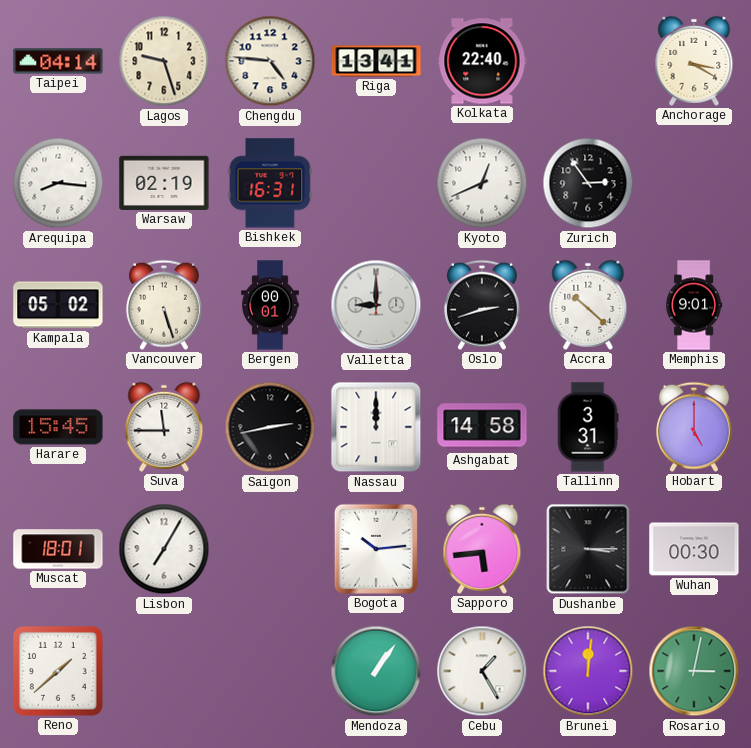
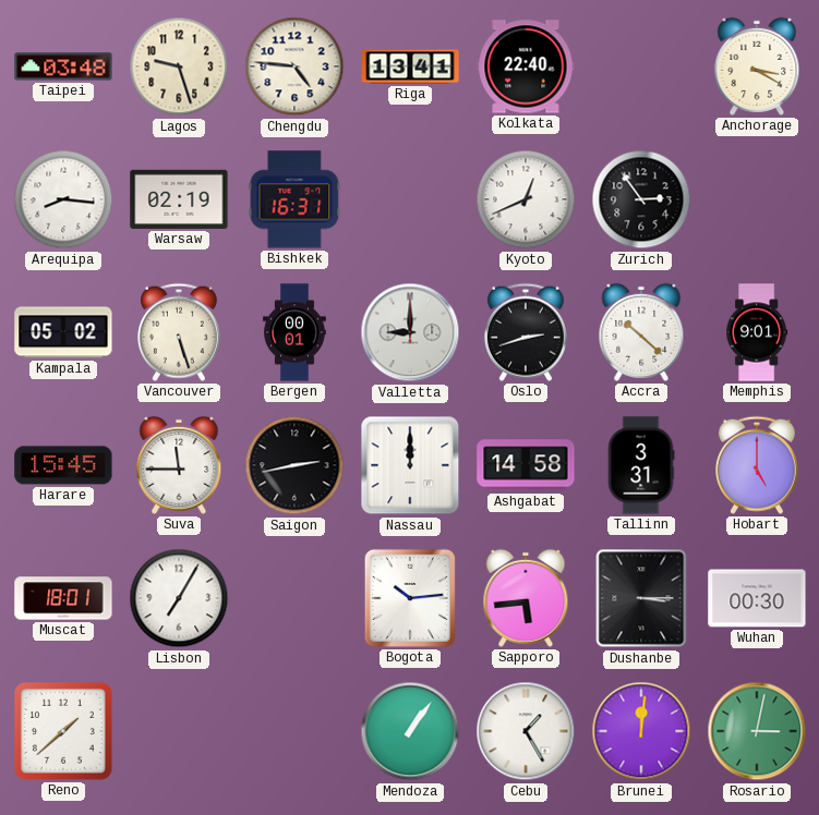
Taipei: 04:14 -> 03:48
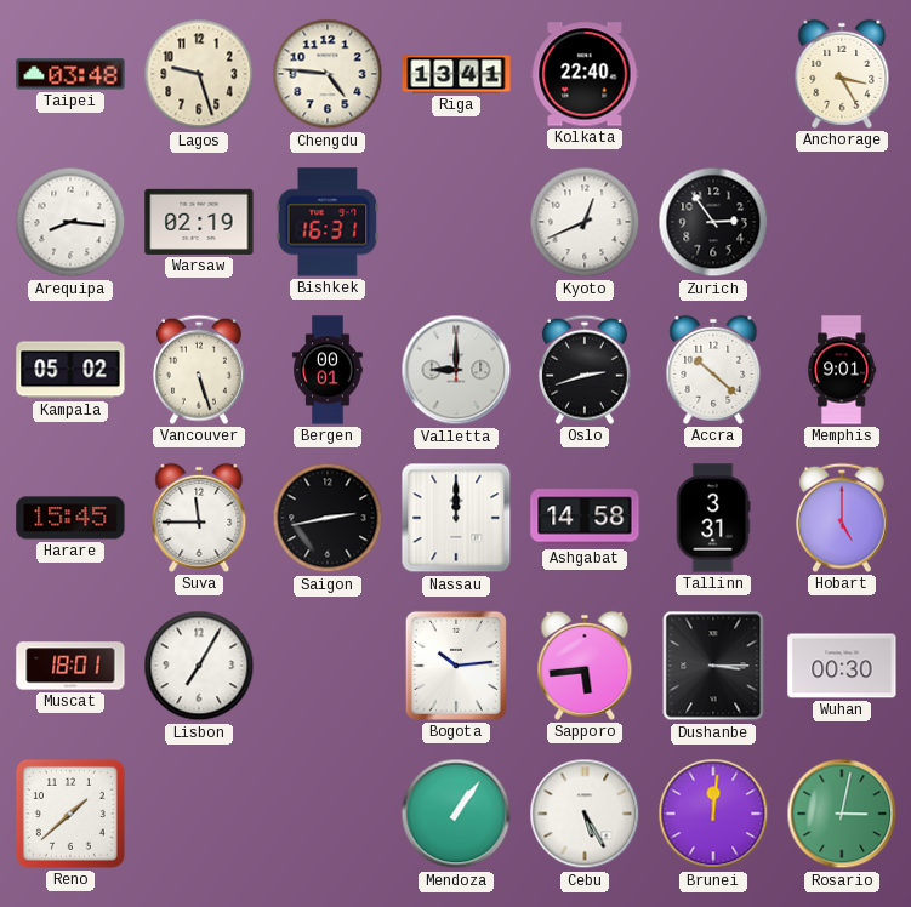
Anchorage: 3:20 -> 3:25
Cebu: 1:25 -> 5:25
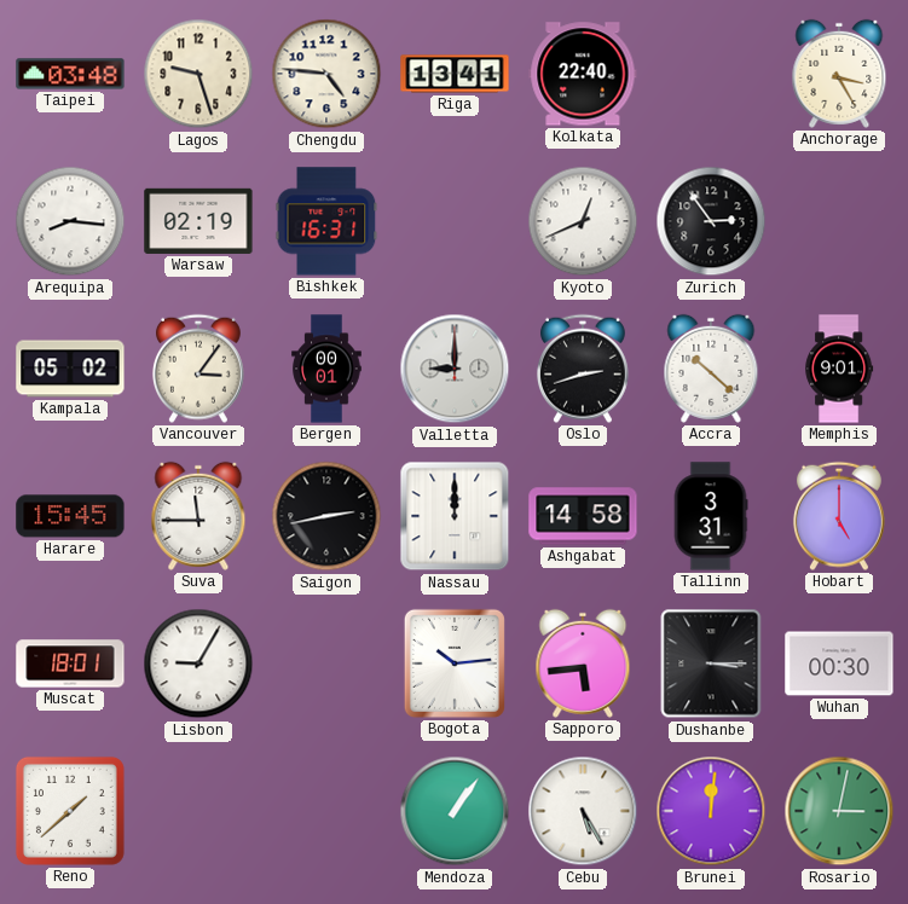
Vancouver: 5:27 -> 3:06
Lisbon: 7:05 -> 9:05
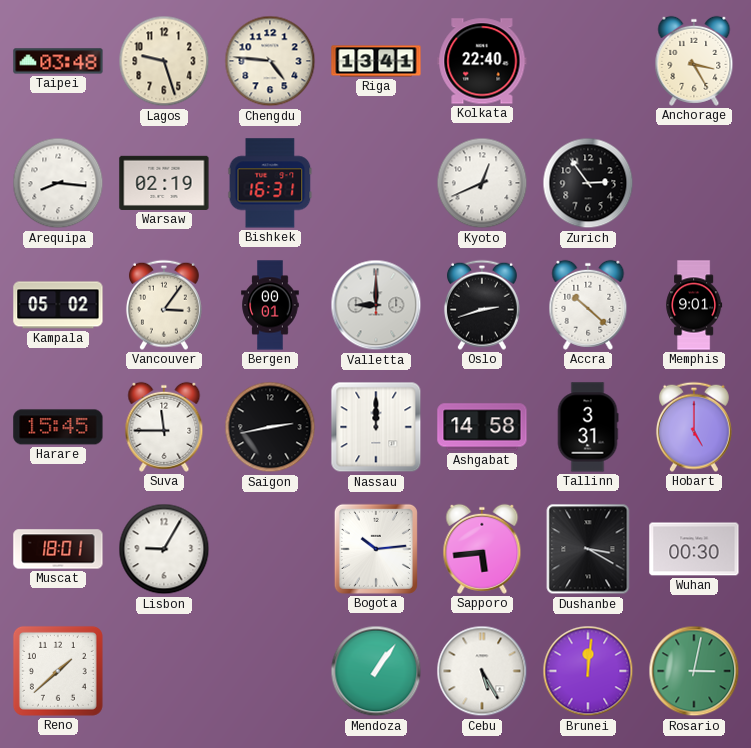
Dushanbe: 3:15 -> 3:20
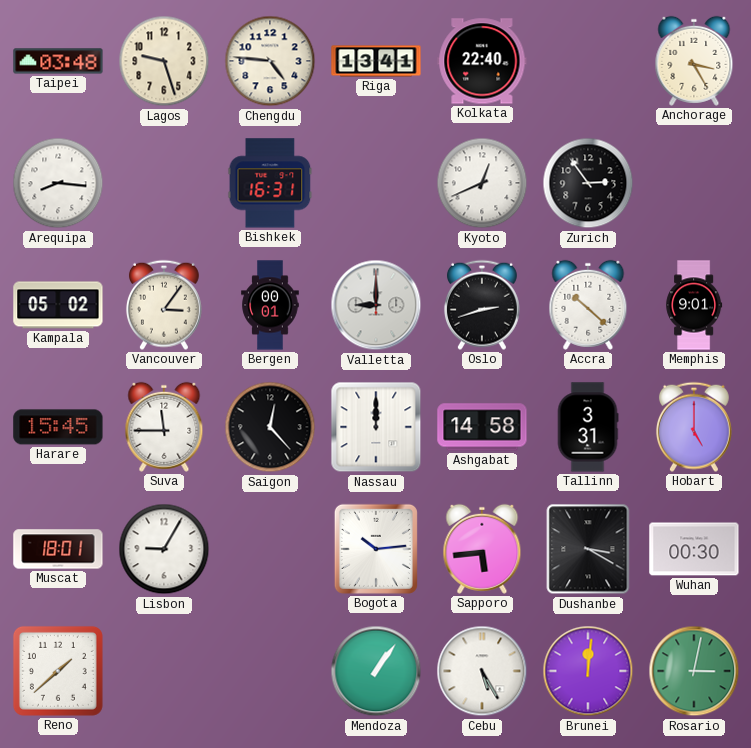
Warsaw: 02:19 -> none
Saigon: 2:43 -> 12:23
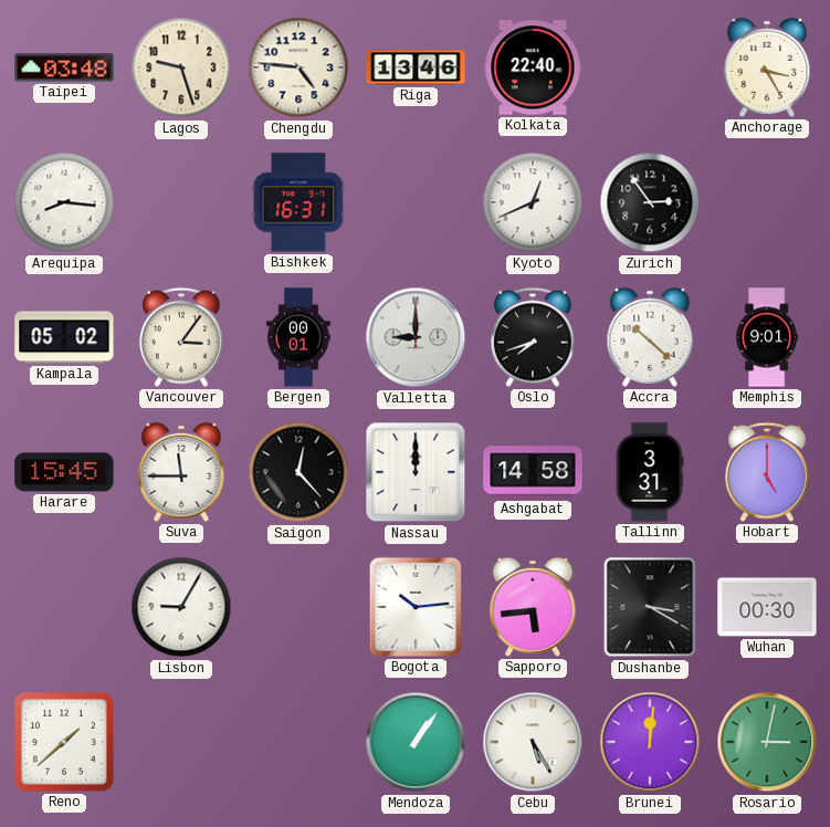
Riga: 13:41 -> 13:46
Oslo: 2:42 -> 7:42
Muscat: 18:01 -> none
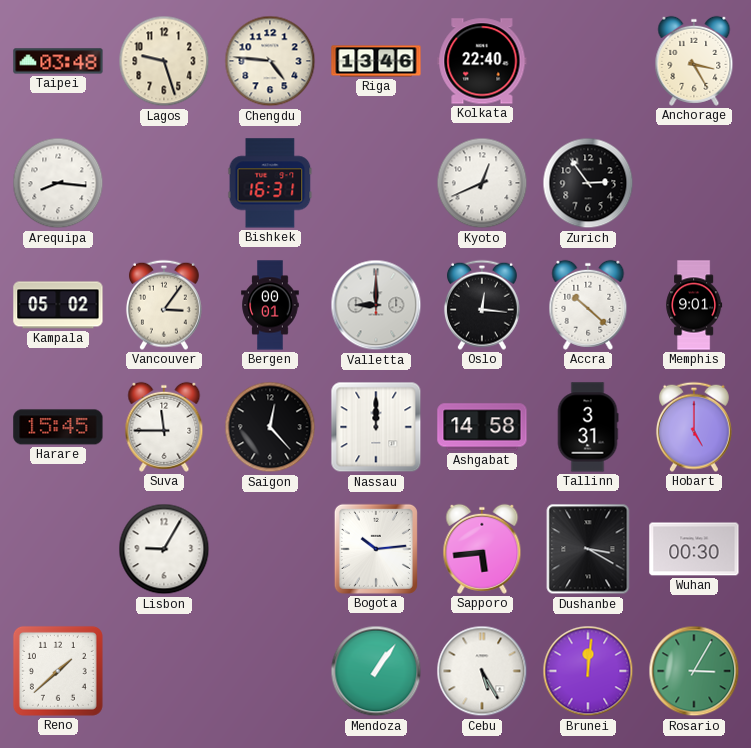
Oslo: 7:42 -> 12:16
Rosario: 3:02 -> 3:05
